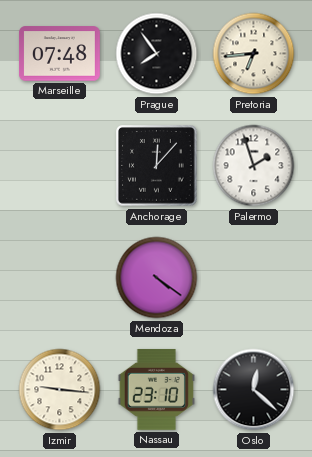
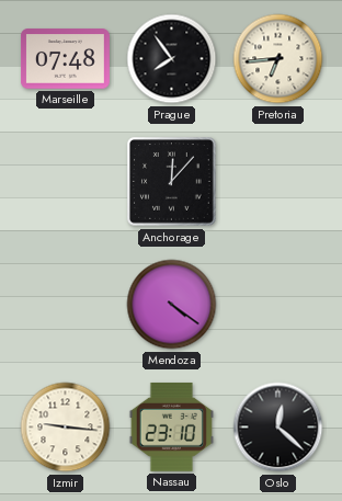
Palermo: 1:57 -> none
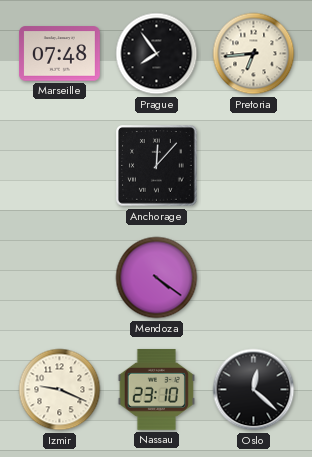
Izmir: 9:16 -> 9:19
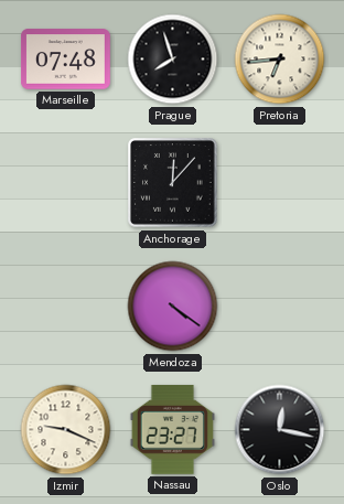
Prague: 7:54 -> 7:57
Nassau: 23:10 -> 23:27
Oslo: 12:22 -> 12:17
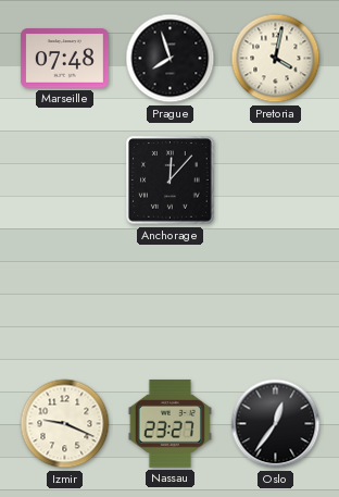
Pretoria: 6:44 -> 4:02
Mendoza: 4:21 -> none
Oslo: 12:17 -> 12:36
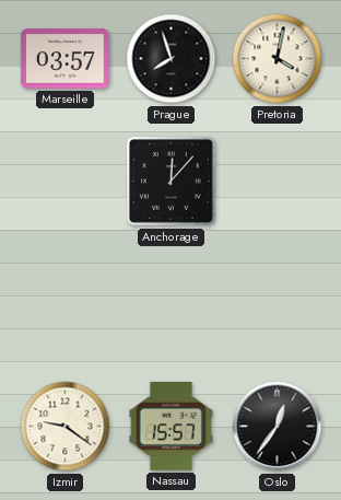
Marseille: 07:48 -> 03:57
Izmir: 9:19 -> 9:21
Nassau: 23:27 -> 15:57
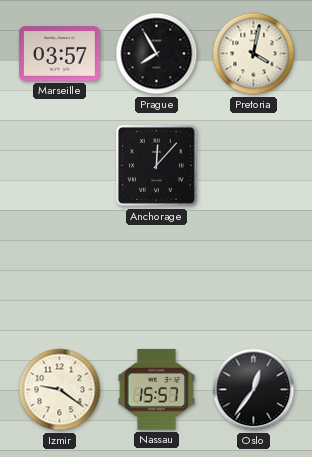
Prague: 7:57 -> 7:55
